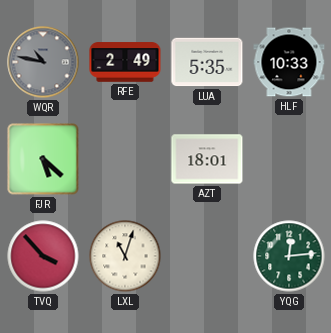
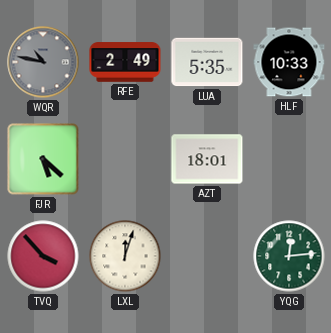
LXL: 11:03 -> 12:03
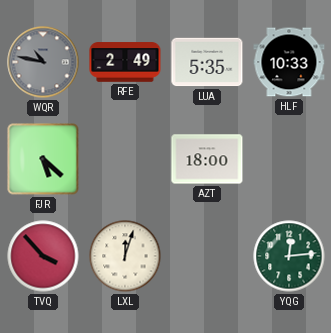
AZT: 18:01 -> 18:00
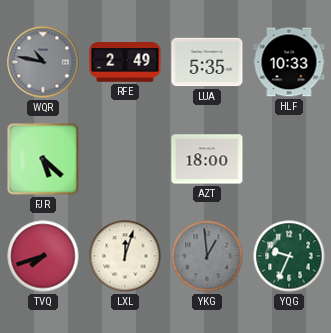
TVQ: 3:53 -> 7:42
YKG: none -> 12:59
YQG: 12:14 -> 9:34
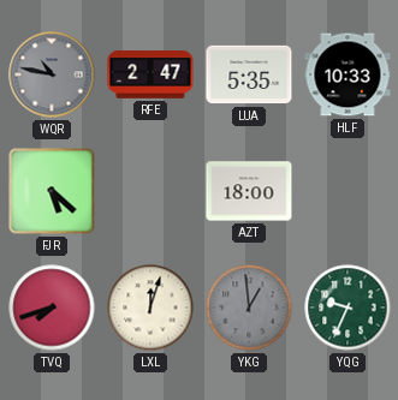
RFE: 2:49 -> 2:47
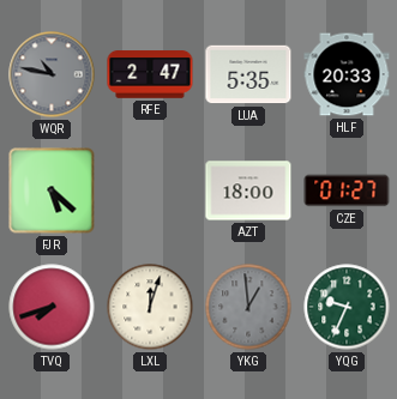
HLF: 10:33 -> 20:33
CZE: none -> 01:27
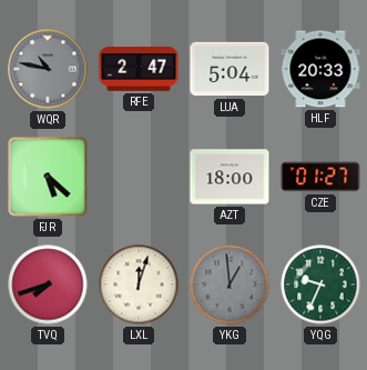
LUA: 5:35 -> 5:04
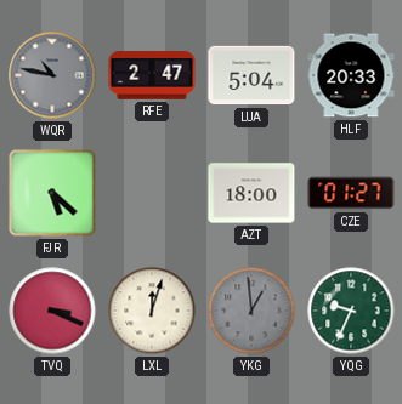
TVQ: 7:42 -> 3:19
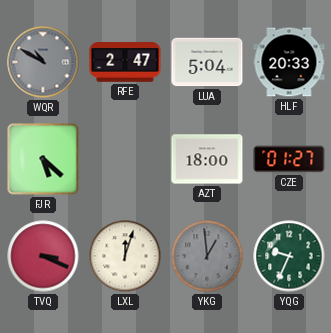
WQR: 10:47 -> 10:50
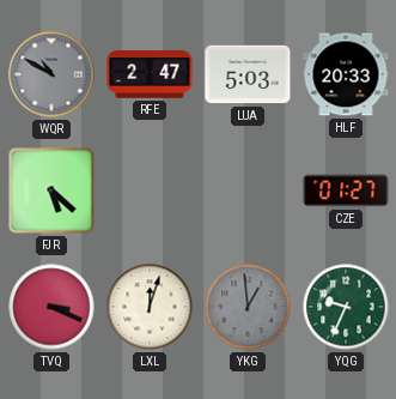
LUA: 5:04 -> 5:03
AZT: 18:00 -> none
